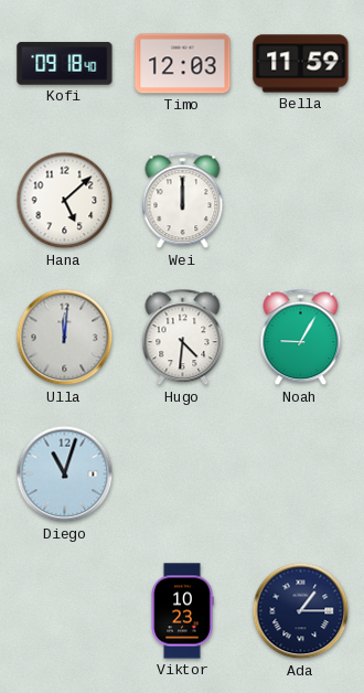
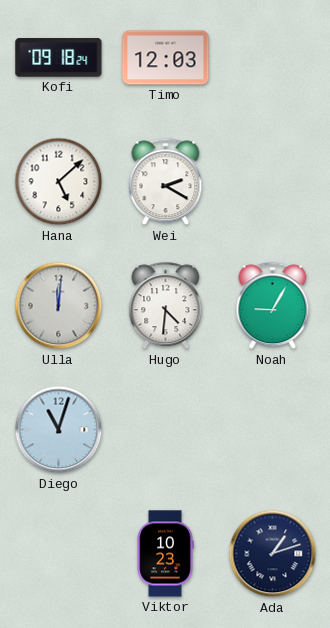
Kofi: 09:18:40 -> 09:18:24
Bella: 11:59 -> none
Wei: 12:00 -> 2:20
Ada: 1:15 -> 1:12
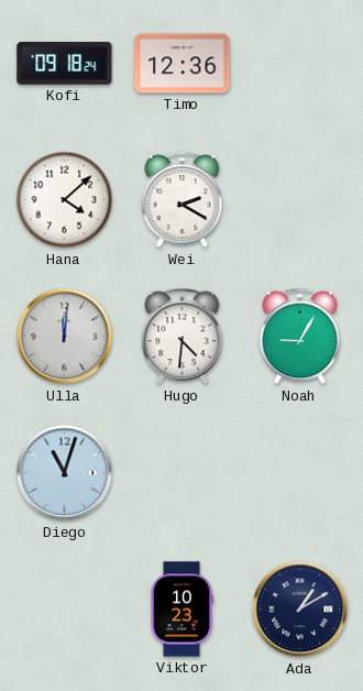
Timo: 12:03 -> 12:36
Hana: 5:08 -> 4:08
Ada: 1:12 -> 1:10
